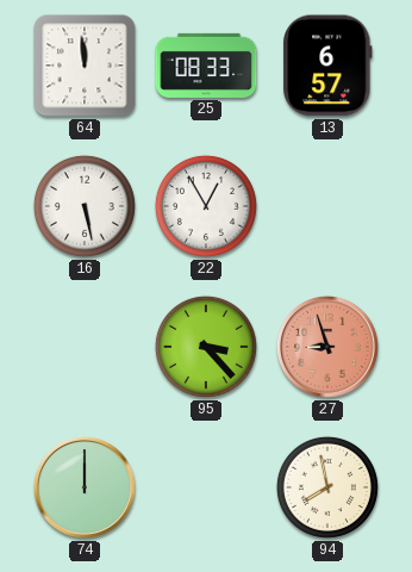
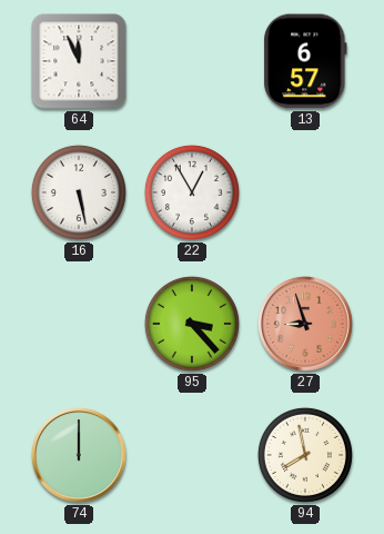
64: 11:59 -> 11:56
25: 08:33 -> none
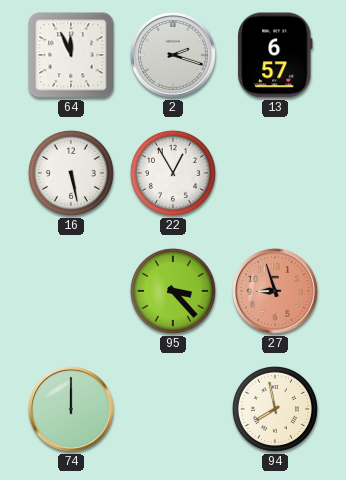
2: none -> 2:18
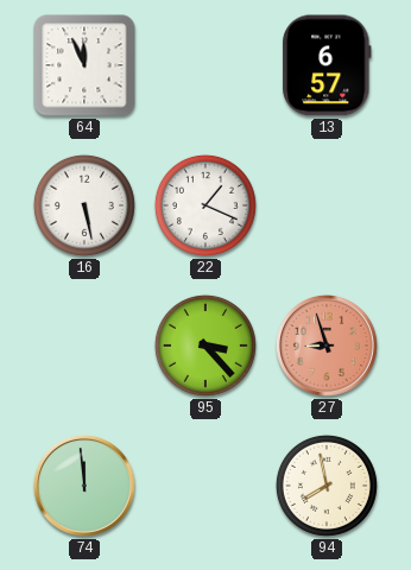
2: 2:18 -> none
22: 12:55 -> 1:19
74: 12:00 -> 11:59
